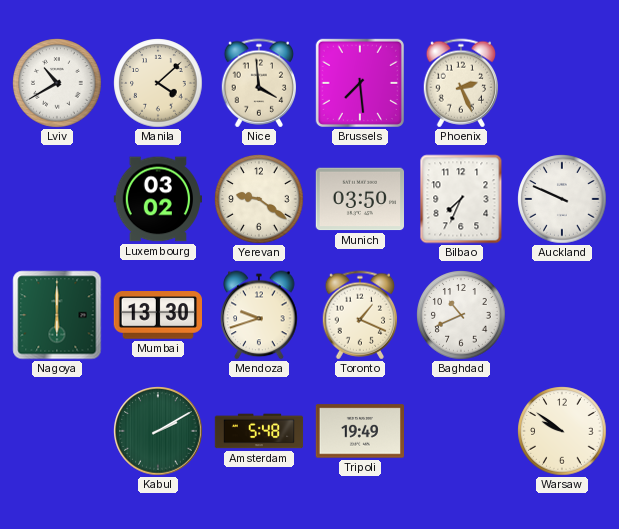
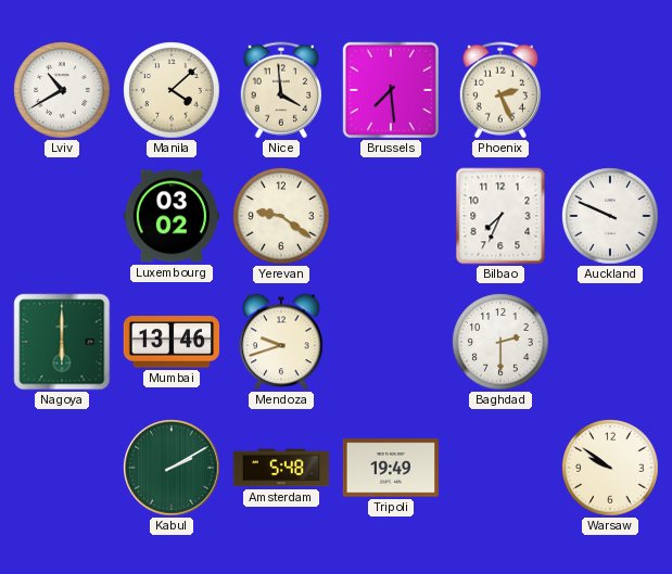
Munich: 03:50 -> none
Mumbai: 13:30 -> 13:46
Toronto: 1:19 -> none
Baghdad: 10:41 -> 2:30
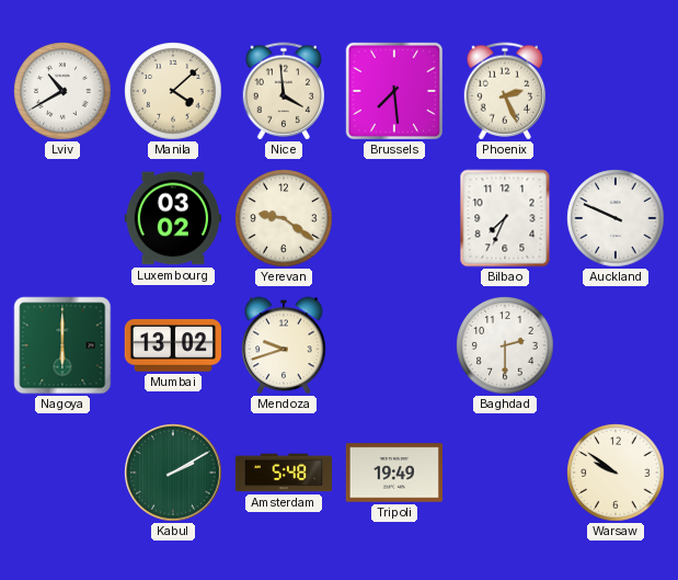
Mumbai: 13:46 -> 13:02
